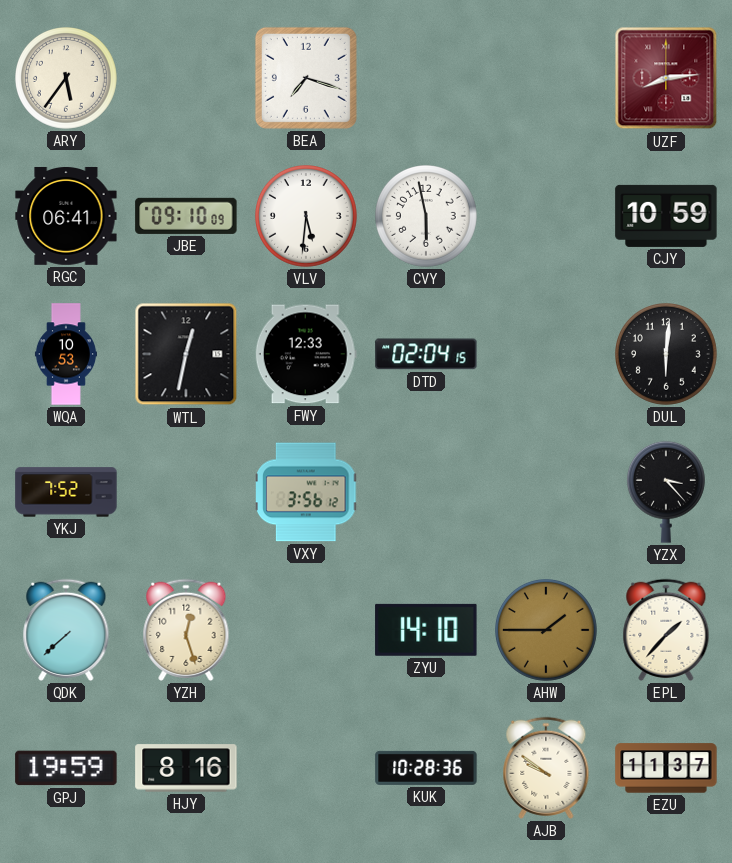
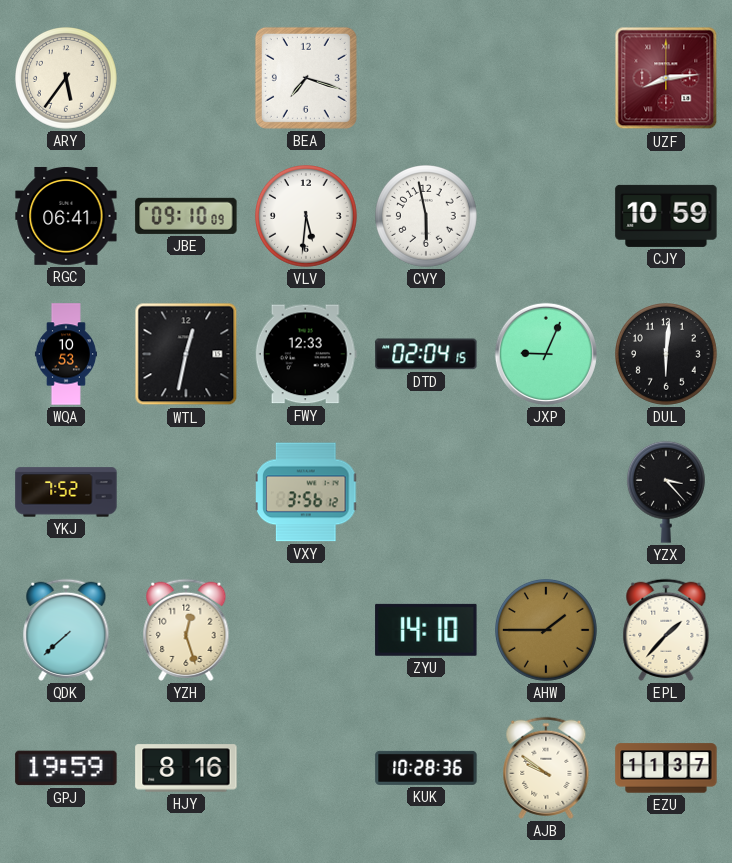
JXP: none -> 9:04
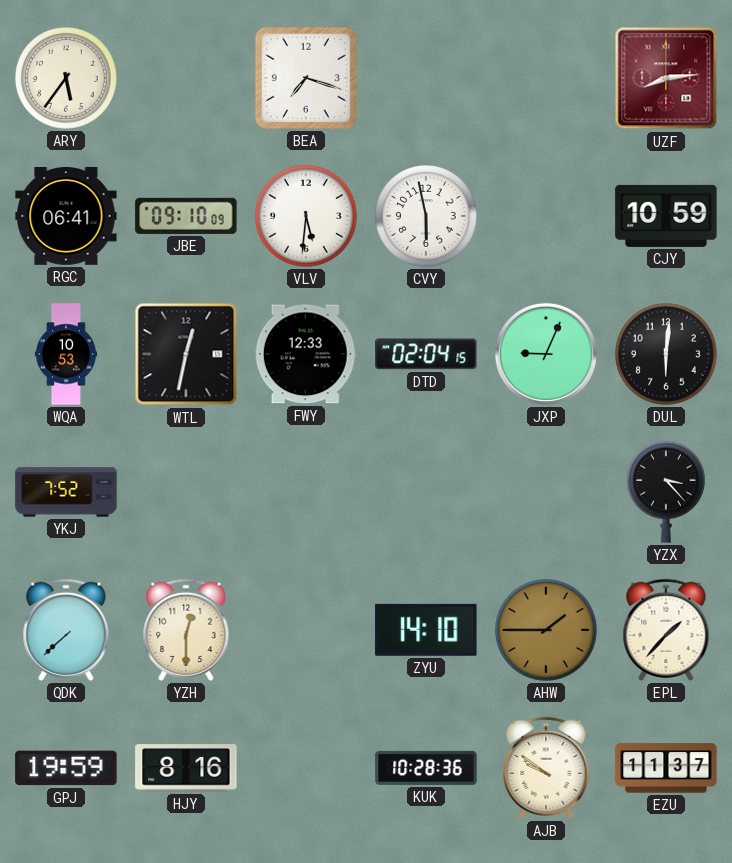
VXY: 3:56 -> none
YZH: 12:27 -> 12:30
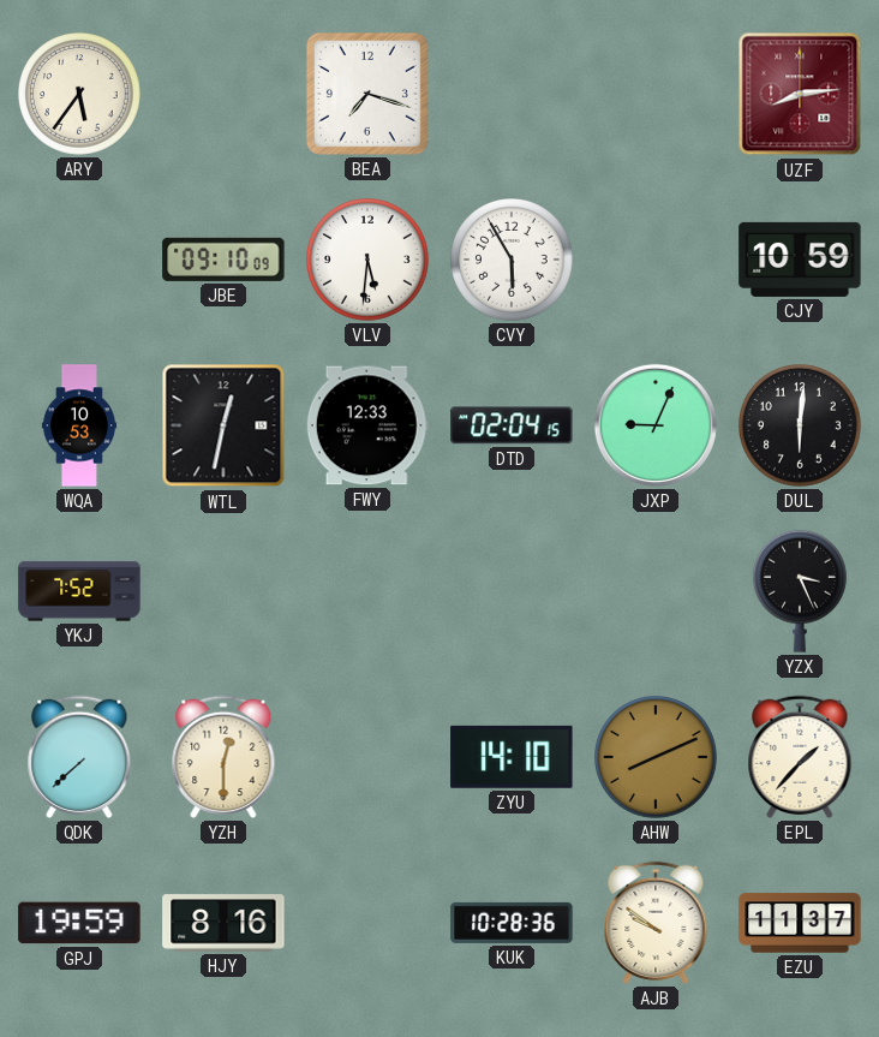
RGC: 06:41 -> none
CVY: 5:58 -> 5:55
YZX: 3:23 -> 3:26
AHW: 1:45 -> 8:11
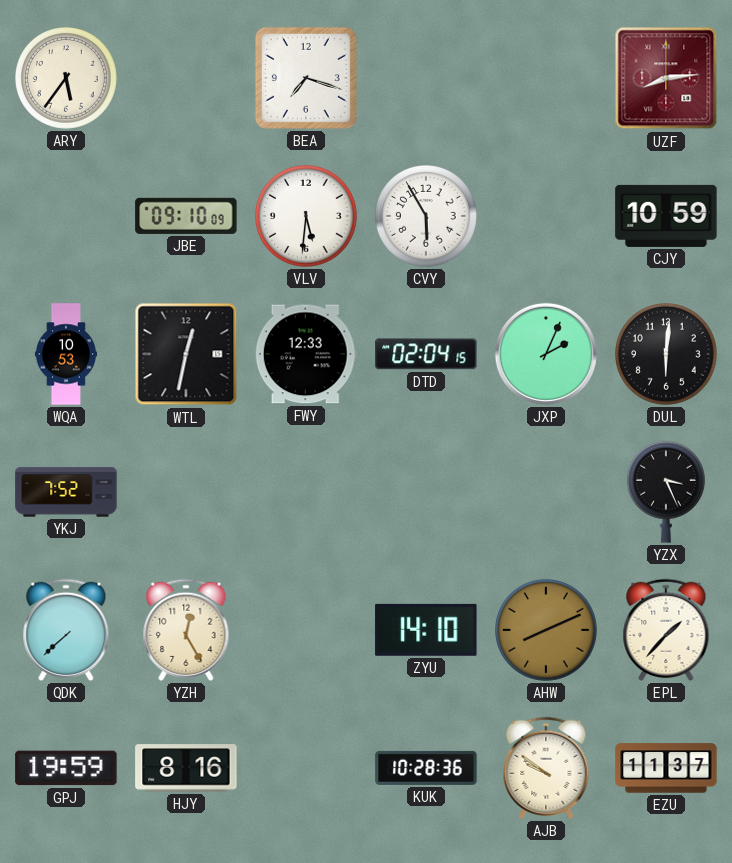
JXP: 9:04 -> 2:04
YZH: 12:30 -> 12:25
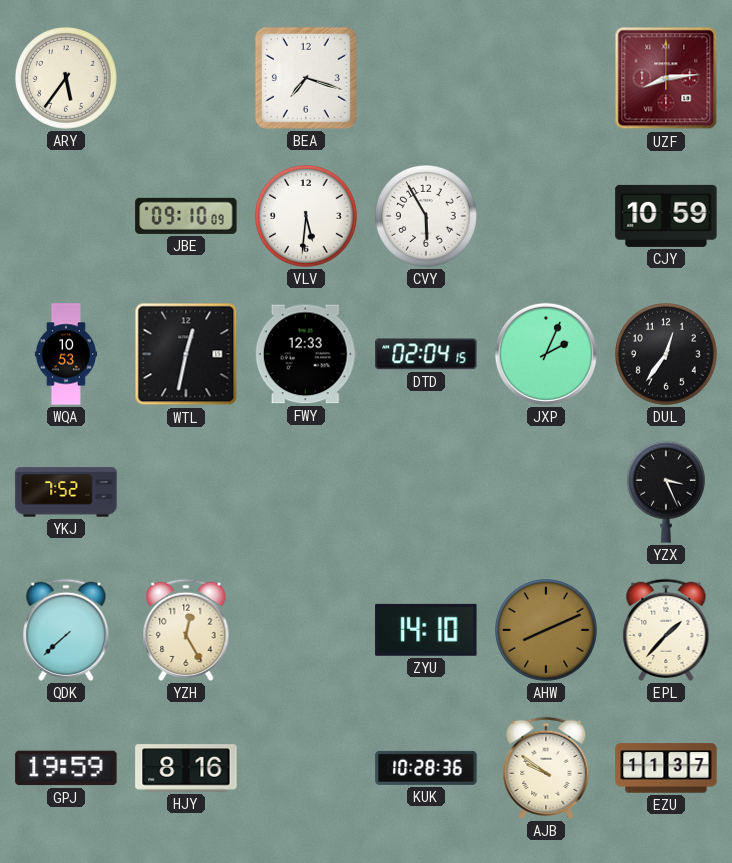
DUL: 6:01 -> 12:36
